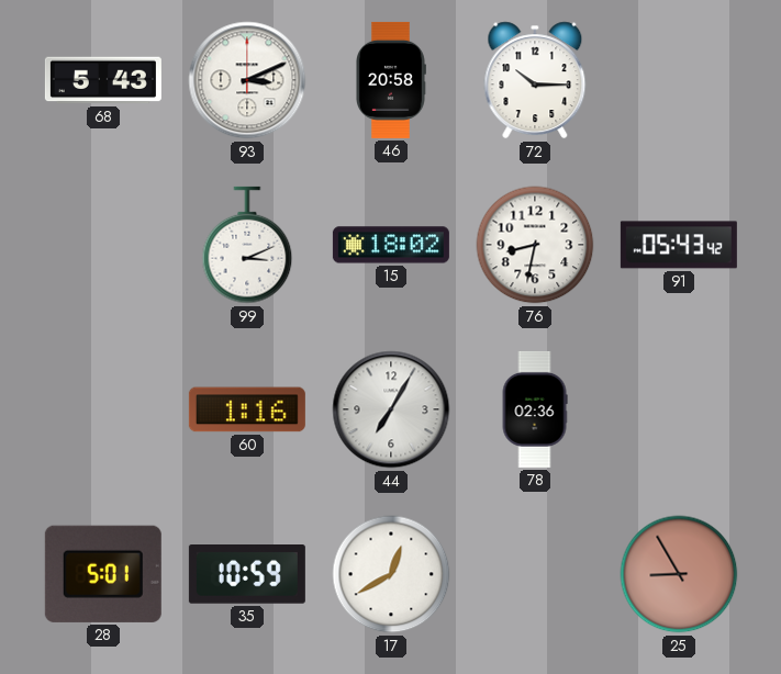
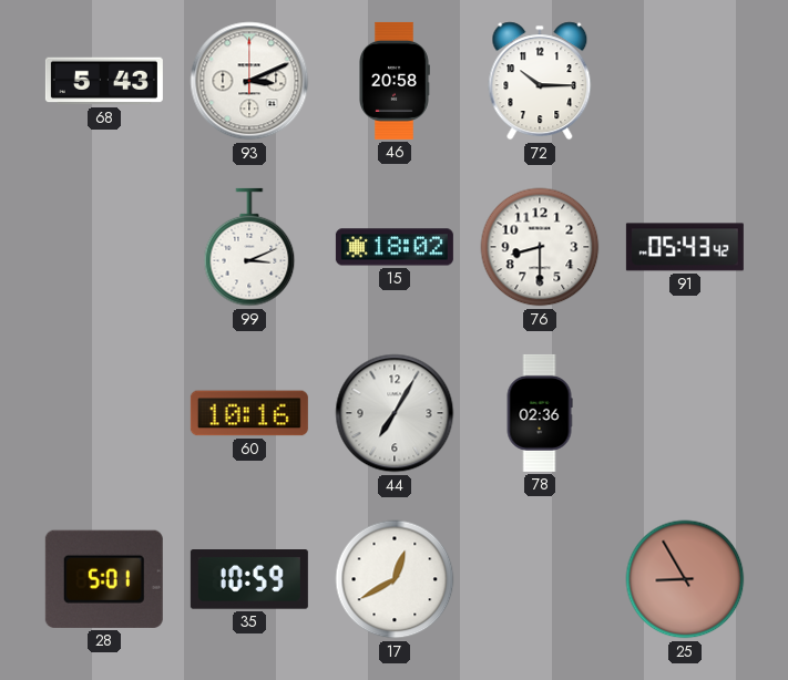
76: 8:32 -> 8:30
60: 1:16 -> 10:16
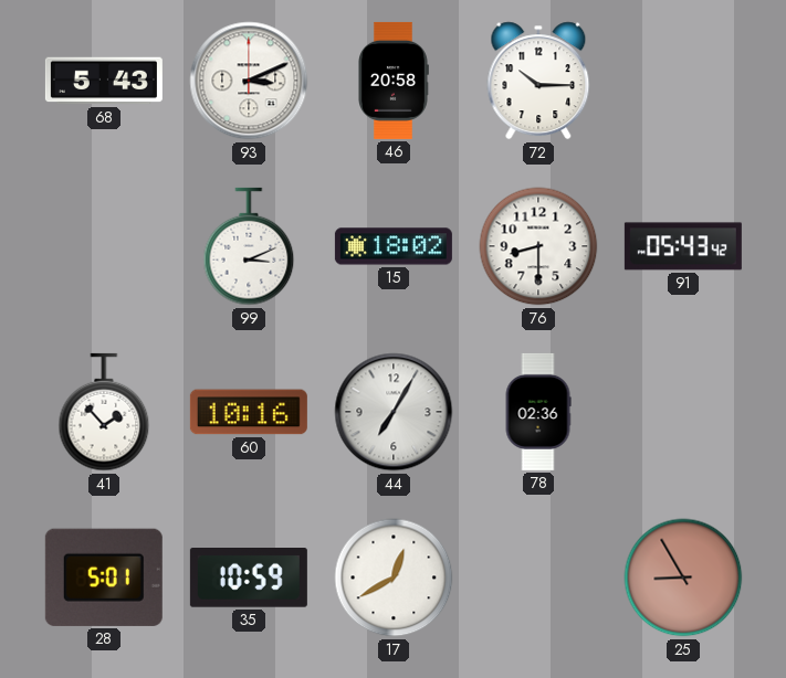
41: none -> 1:53
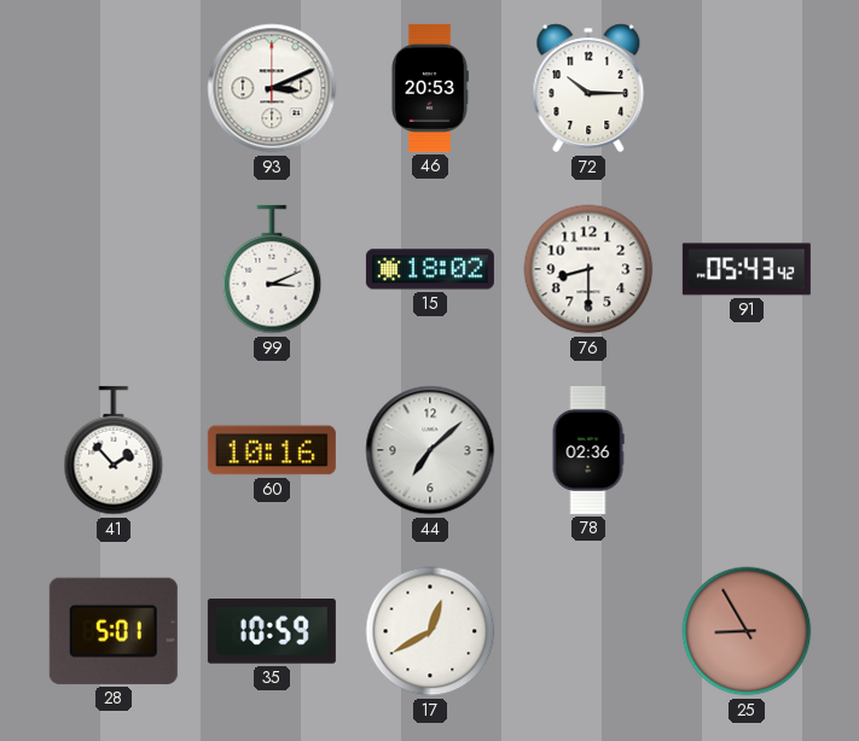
68: 5:43 -> none
46: 20:58 -> 20:53
44: 7:05 -> 7:08
